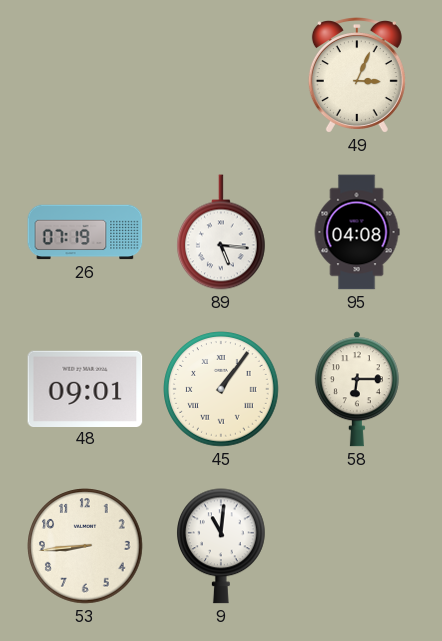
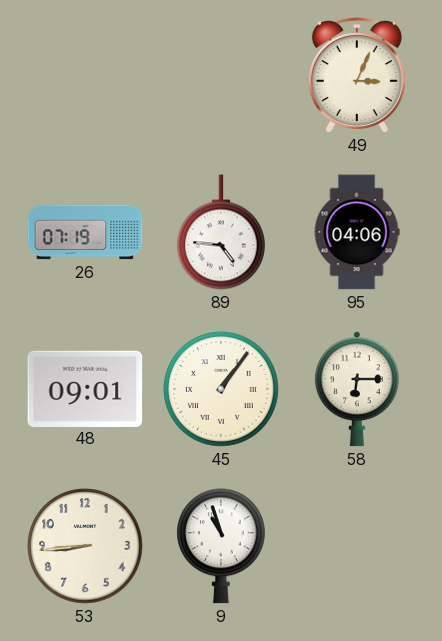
89: 5:16 -> 4:46
95: 04:08 -> 04:06
9: 11:01 -> 10:57
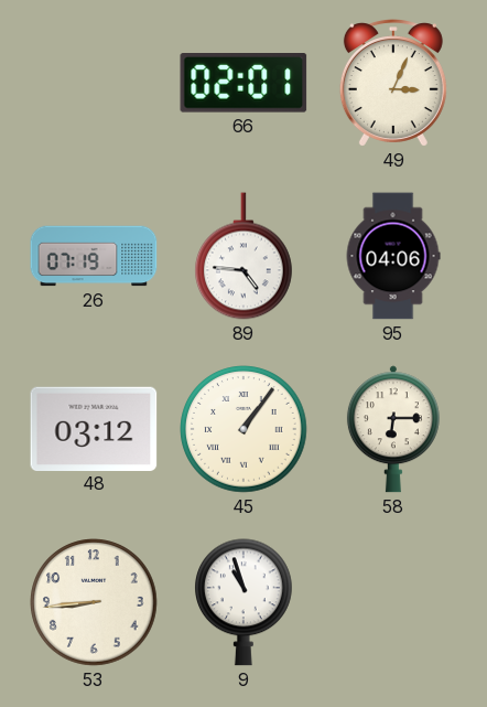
66: none -> 02:01
48: 09:01 -> 03:12
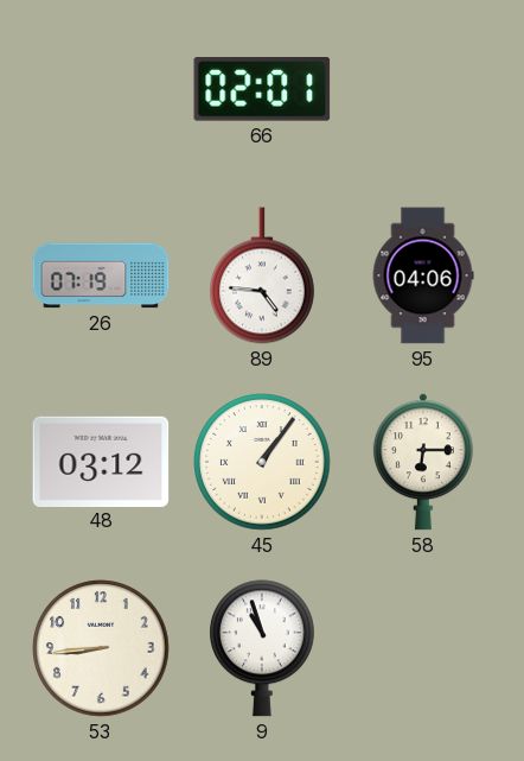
49: 3:04 -> none
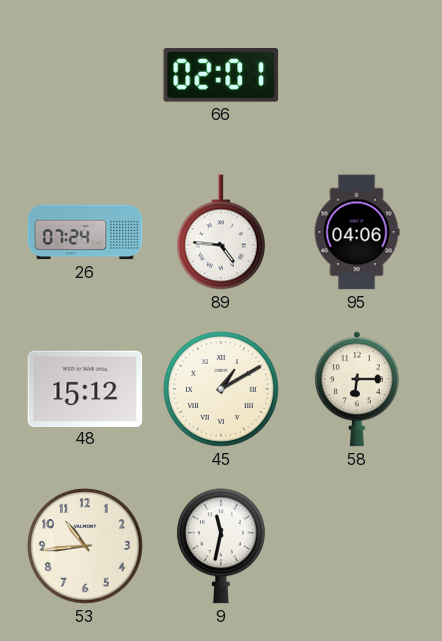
26: 07:19 -> 07:24
48: 03:12 -> 15:12
45: 1:06 -> 1:10
53: 8:44 -> 10:44
9: 10:57 -> 11:32
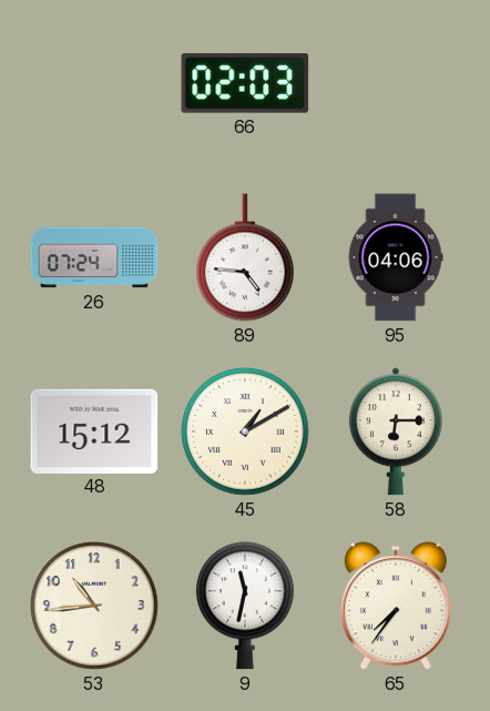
66: 02:01 -> 02:03
65: none -> 7:36
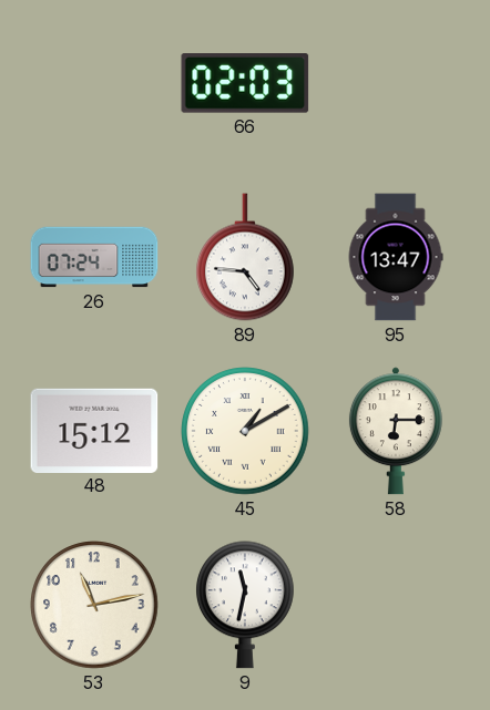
95: 04:06 -> 13:47
53: 10:44 -> 11:13
65: 7:36 -> none
